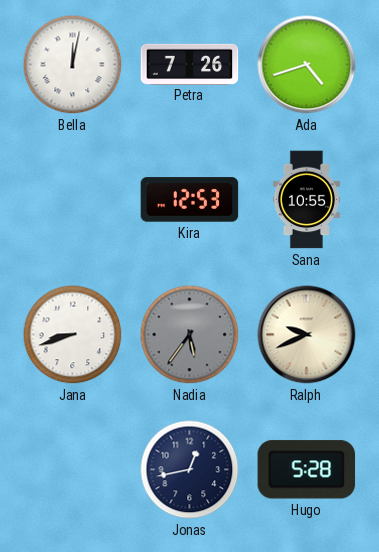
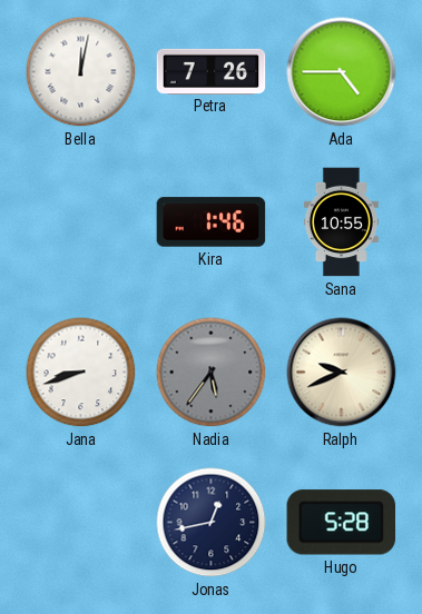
Ada: 4:42 -> 4:45
Kira: 12:53 -> 1:46
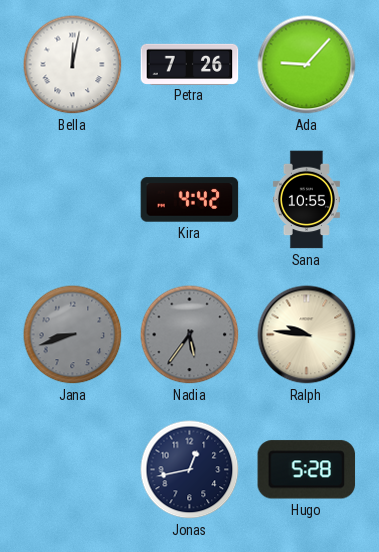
Ada: 4:45 -> 9:07
Kira: 1:46 -> 4:42
Jana dial: white -> grey
Ralph: 9:41 -> 9:46
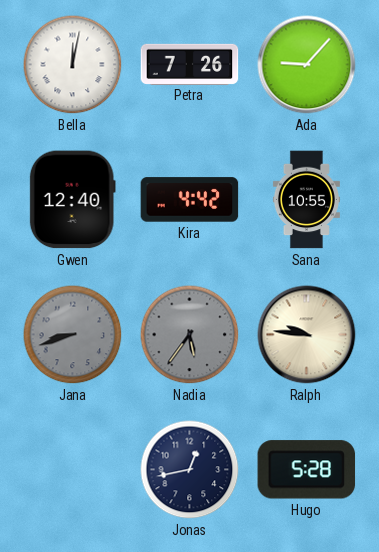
Gwen: none -> 12:40
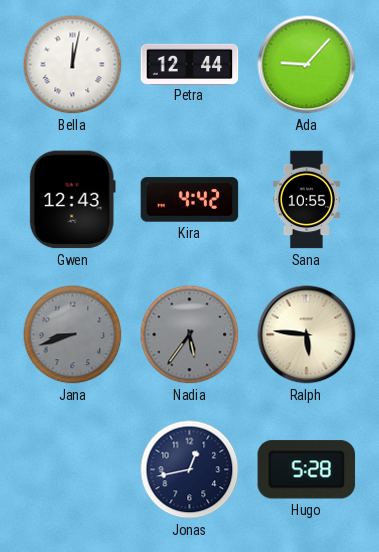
Petra: 7:26 -> 12:44
Gwen: 12:40 -> 12:43
Ralph: 9:46 -> 5:46
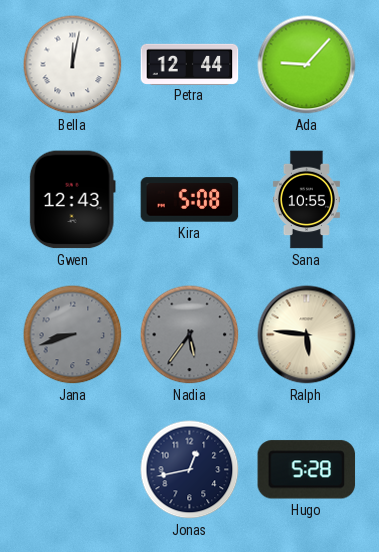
Kira: 4:42 -> 5:08
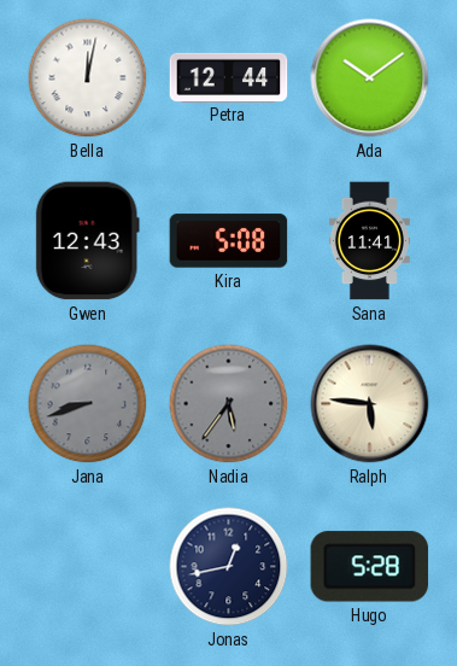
Ada: 9:07 -> 10:09
Sana: 10:55 -> 11:41
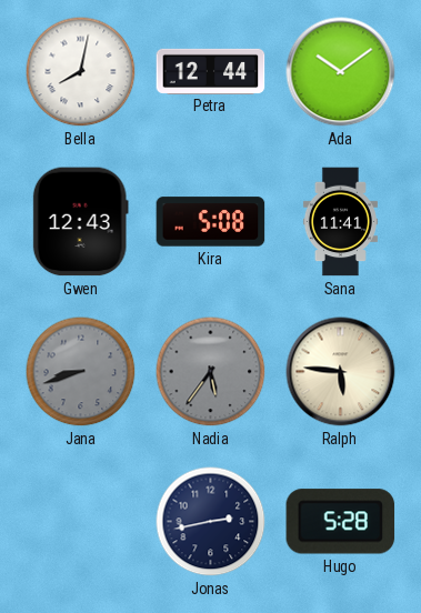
Bella: 12:02 -> 8:02
Jonas: 12:43 -> 2:43
